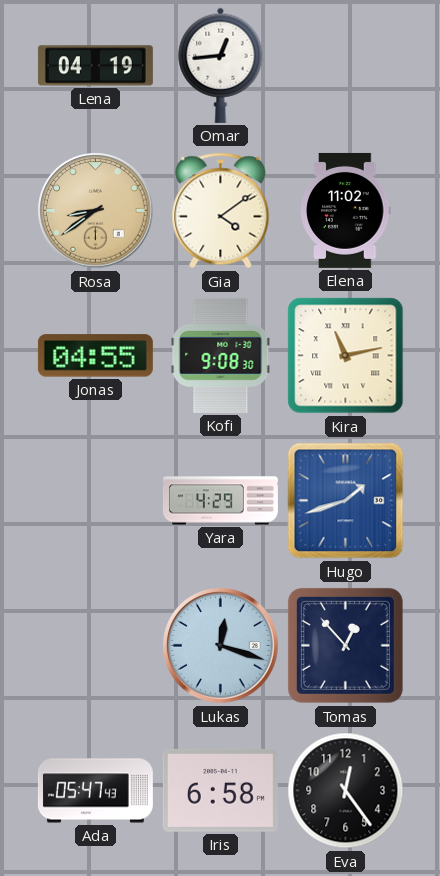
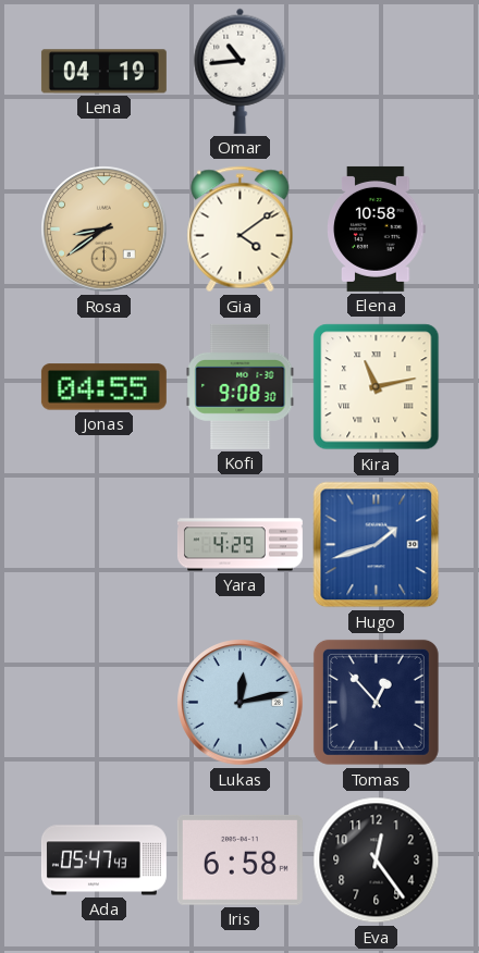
Omar: 12:44 -> 10:44
Elena: 11:02 -> 10:58
Lukas: 12:18 -> 12:13
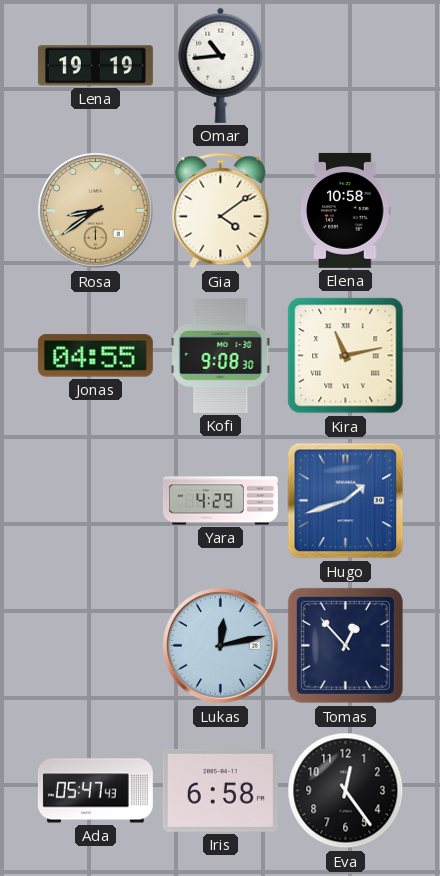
Lena: 04:19 -> 19:19
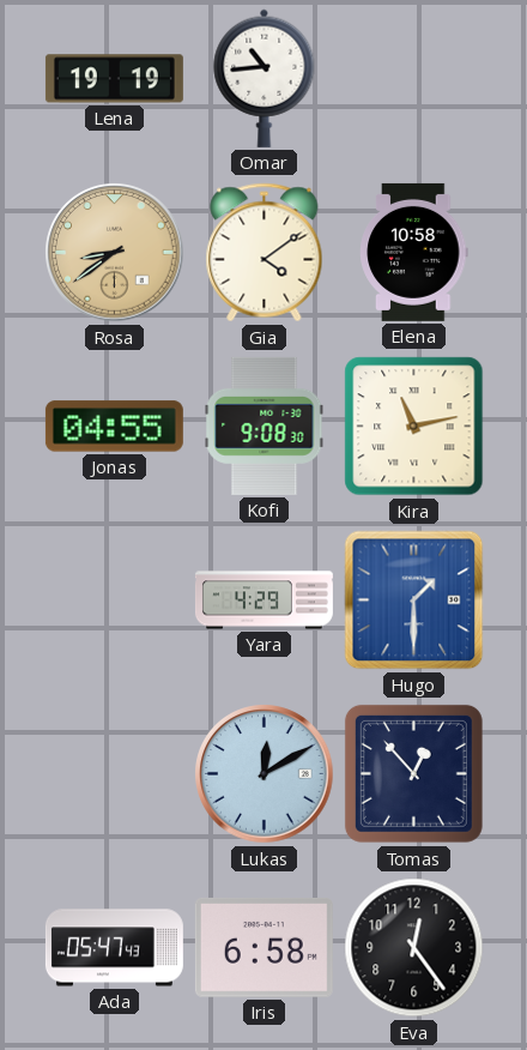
Hugo: 1:42 -> 1:30
Lukas: 12:13 -> 12:10
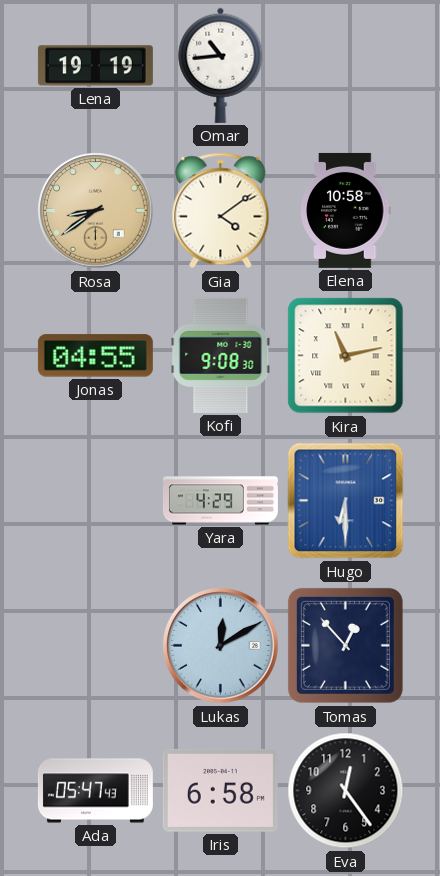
Hugo: 1:30 -> 6:30
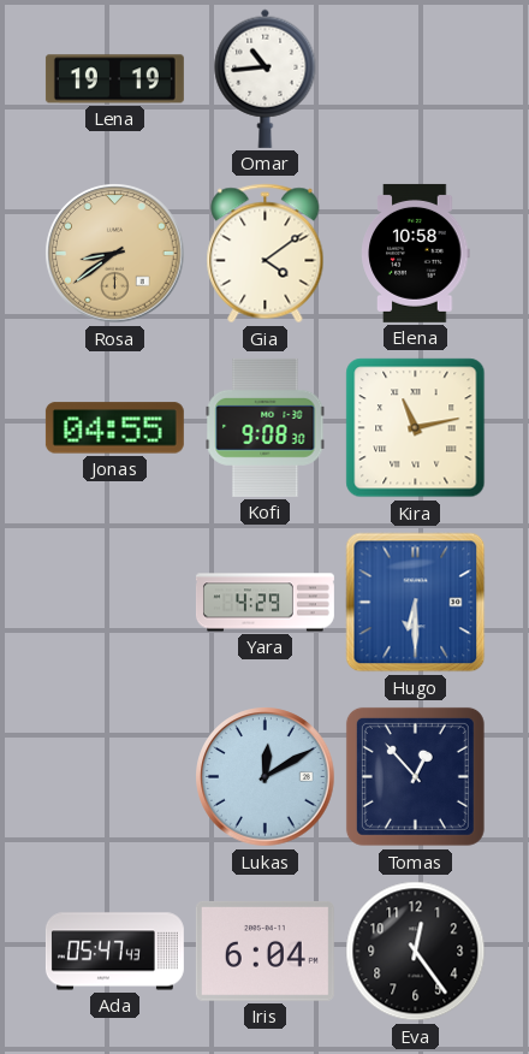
Iris: 6:58 -> 6:04
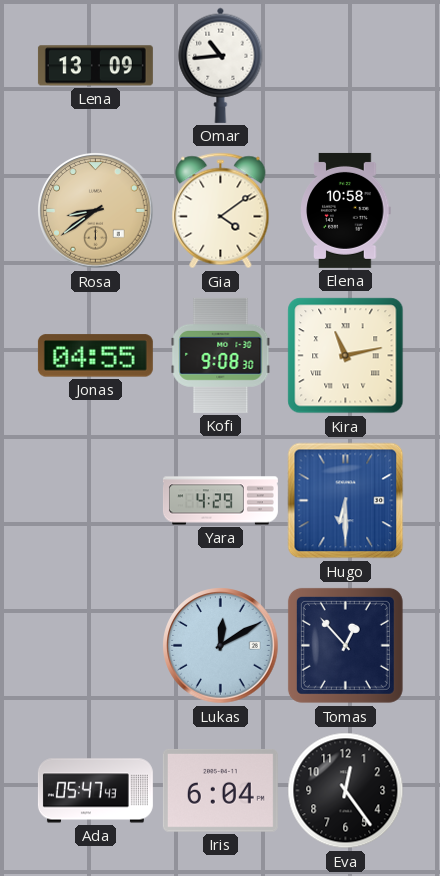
Lena: 19:19 -> 13:09
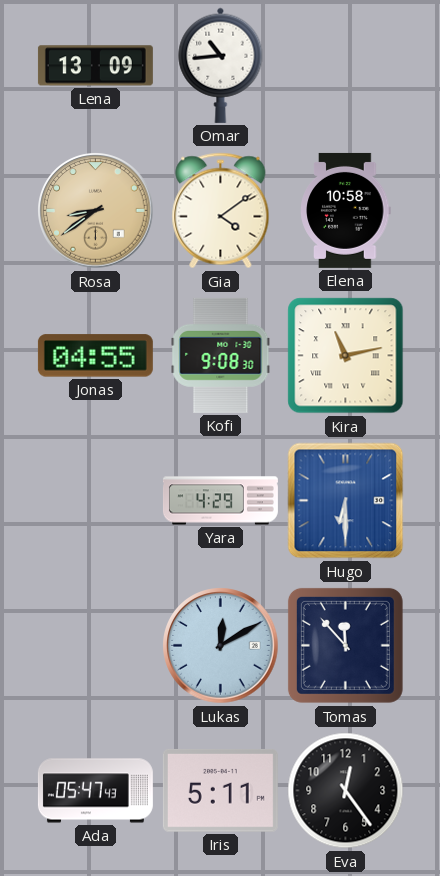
Tomas: 12:53 -> 11:53
Iris: 6:04 -> 5:11
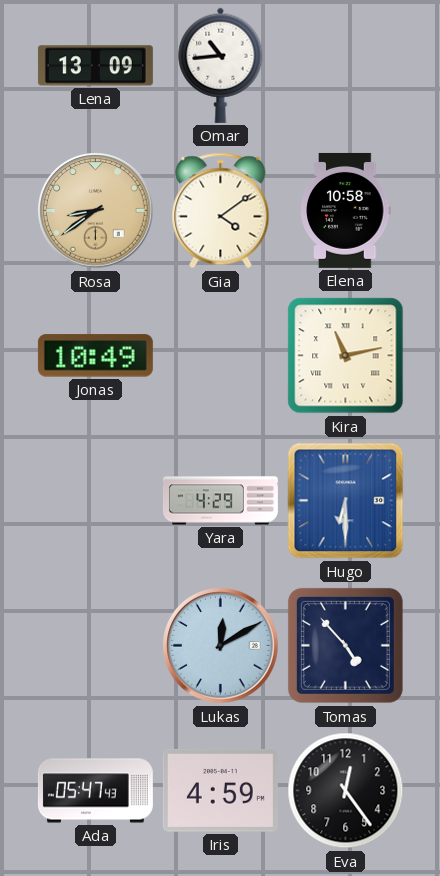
Jonas: 04:55 -> 10:49
Kofi: 9:08 -> none
Tomas: 11:53 -> 4:53
Iris: 5:11 -> 4:59
